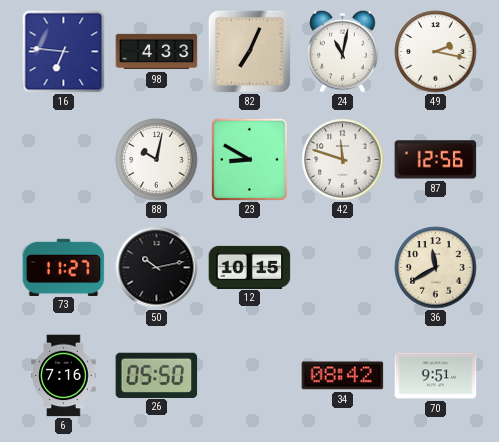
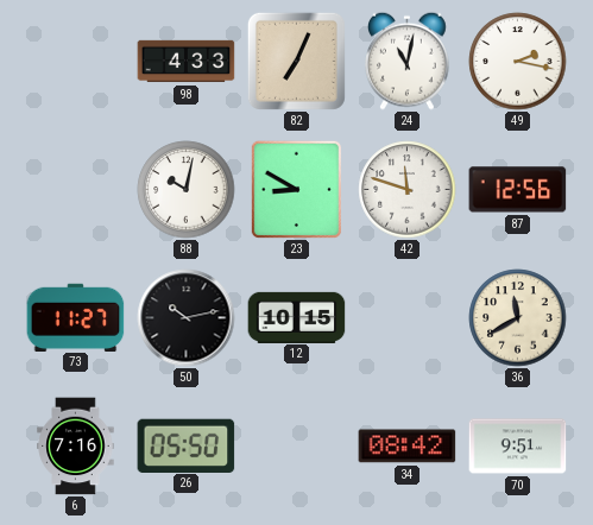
16: 6:46 -> none
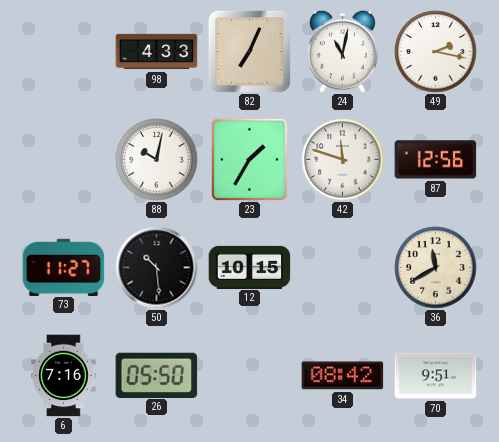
23: 8:50 -> 1:35
50: 10:13 -> 10:29
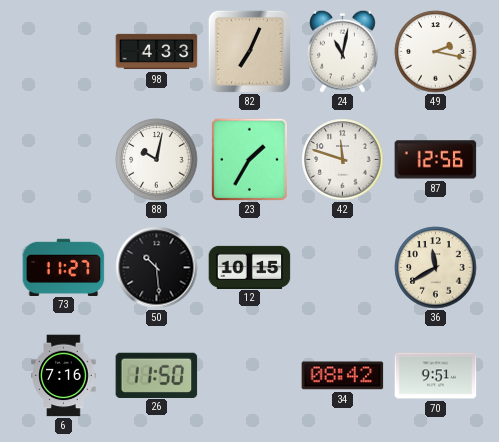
26: 05:50 -> 11:50
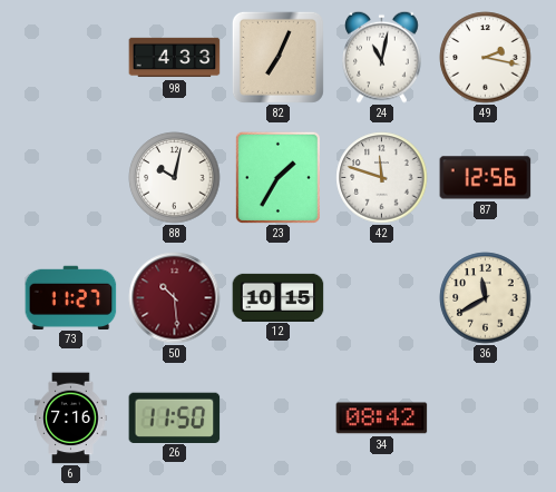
50 dial: black -> burgundy
70: 9:51 -> none
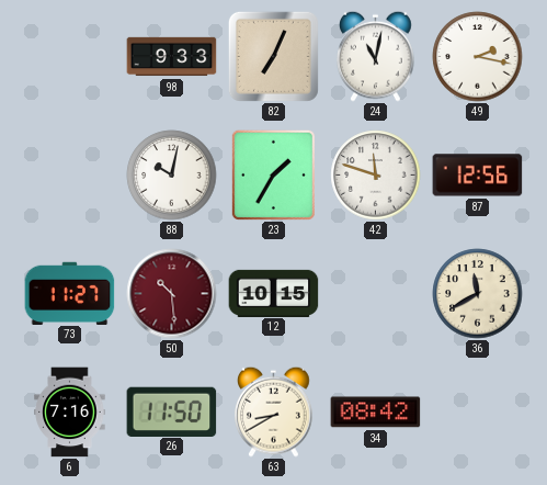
98: 4:33 -> 9:33
63: none -> 8:40
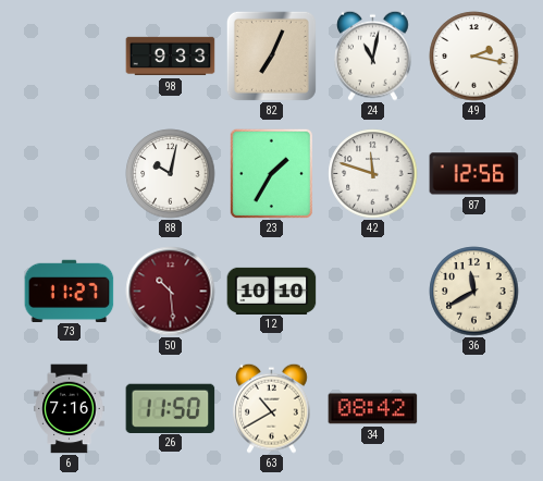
12: 10:15 -> 10:10
63: 8:40 -> 10:40
